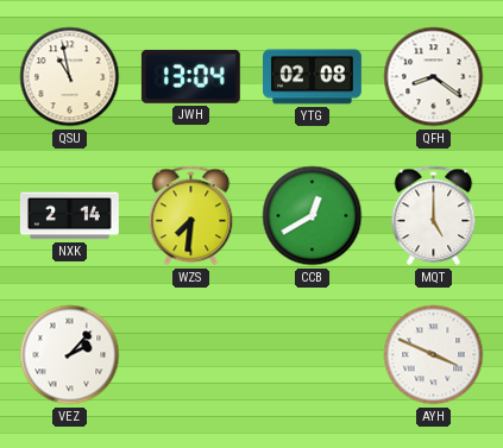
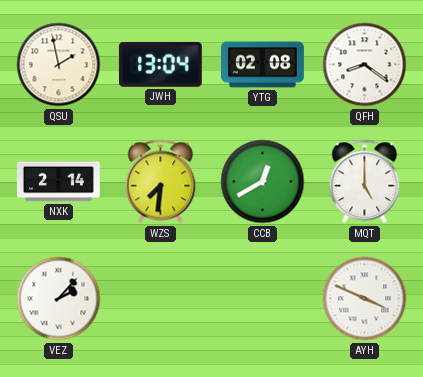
QSU: 10:58 -> 1:58
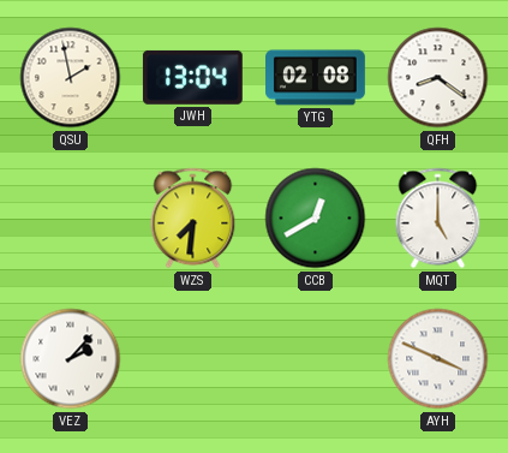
NXK: 2:14 -> none
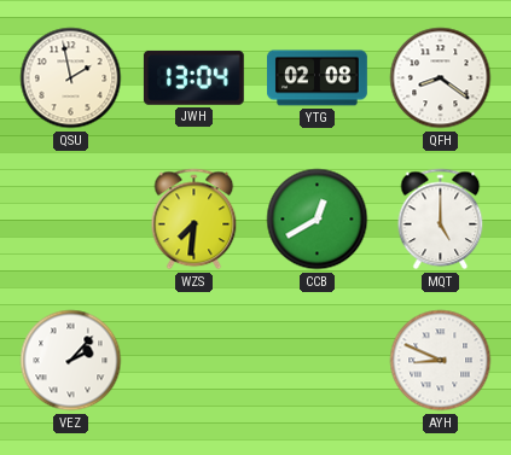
AYH: 3:49 -> 8:49
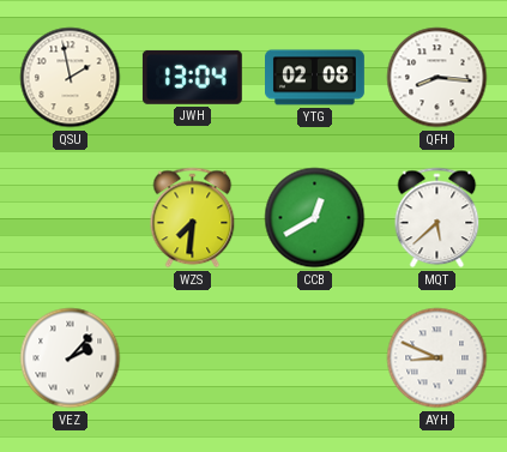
QFH: 8:21 -> 8:16
MQT: 5:00 -> 5:38
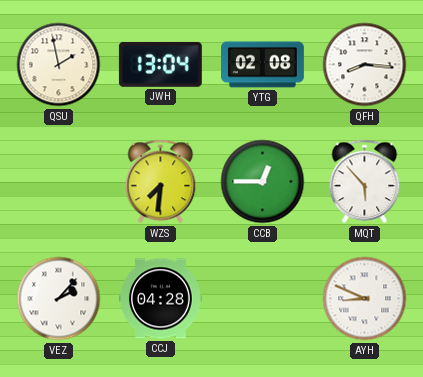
CCB: 12:40 -> 12:45
MQT: 5:38 -> 5:53
CCJ: none -> 04:28
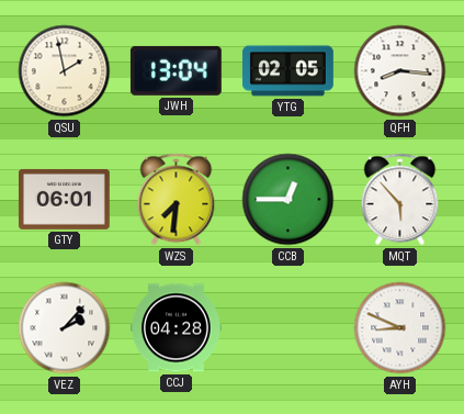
YTG: 02:08 -> 02:05
GTY: none -> 06:01
